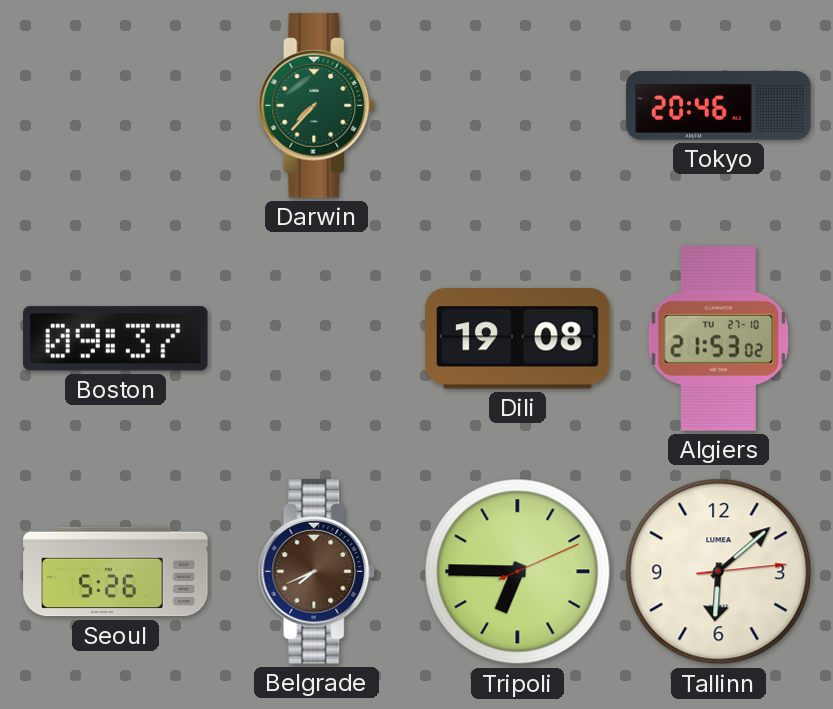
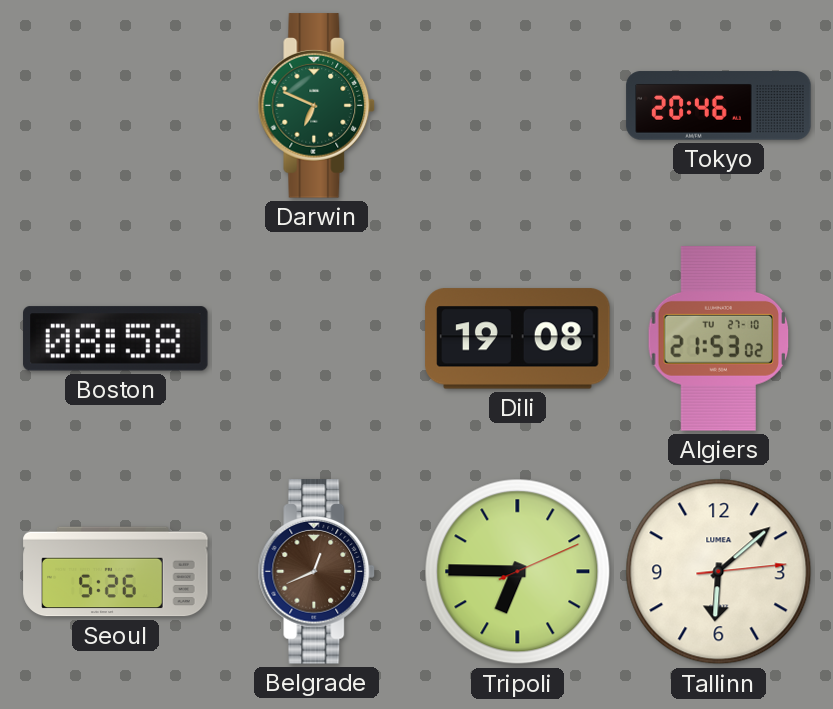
Darwin: 7:37 -> 6:49
Boston: 09:37 -> 08:58
Belgrade: 7:41 -> 12:41
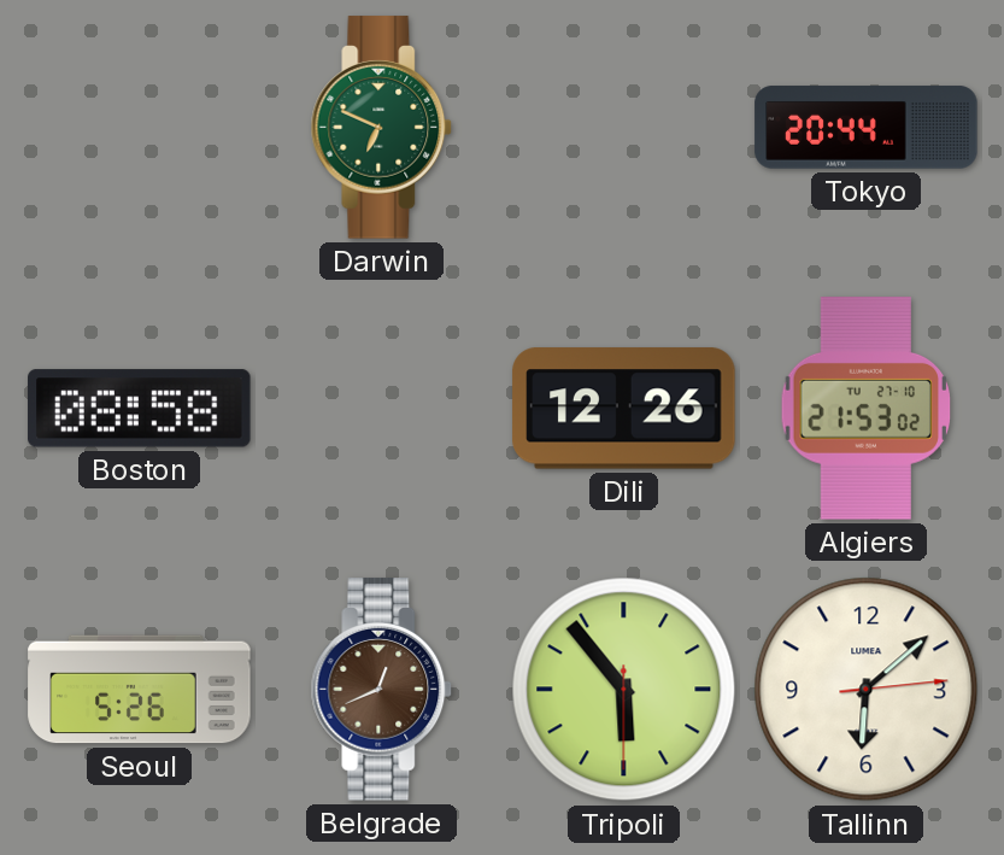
Tokyo: 20:46 -> 20:44
Dili: 19:08 -> 12:26
Tripoli: 6:45 -> 5:53
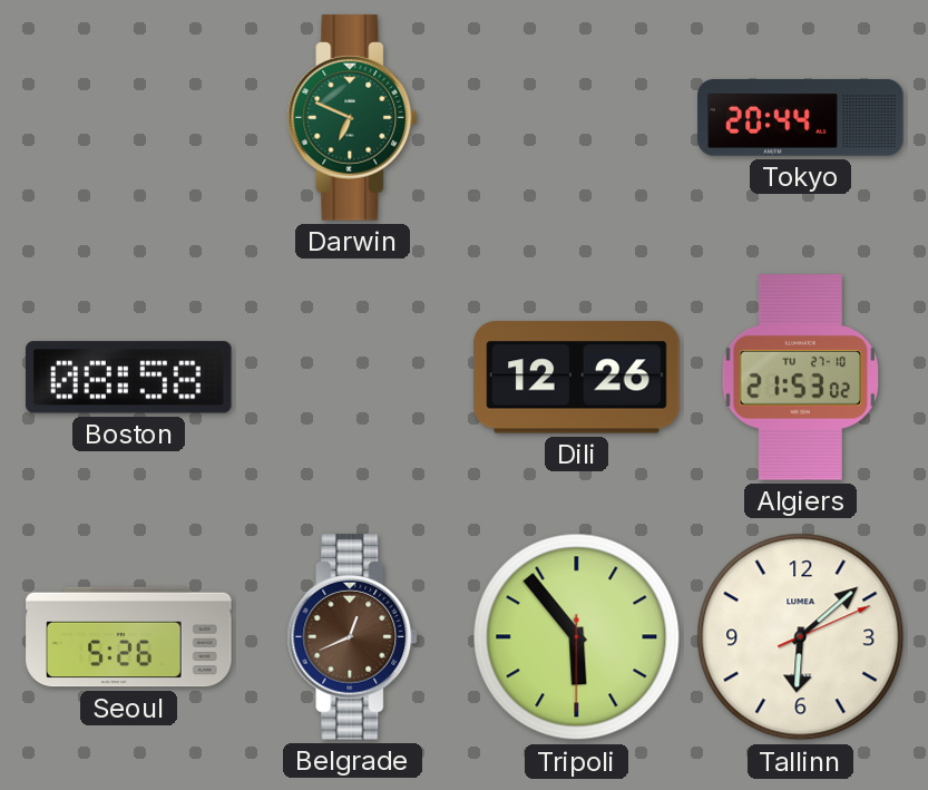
Tallinn: 6:08:14 -> 6:08:11
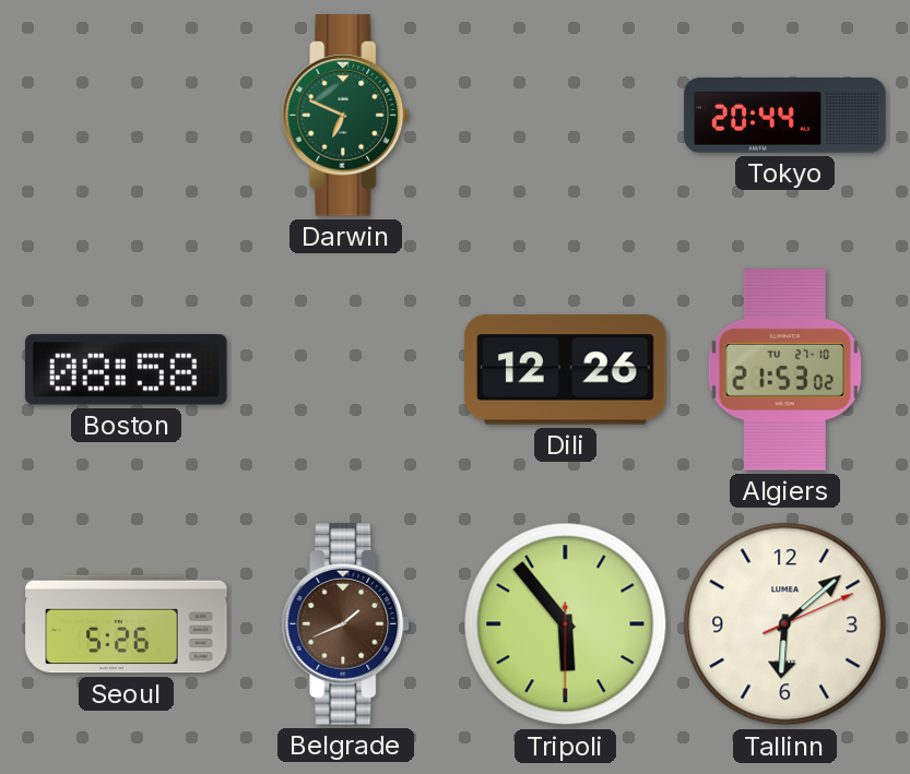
Belgrade: 12:41 -> 1:41
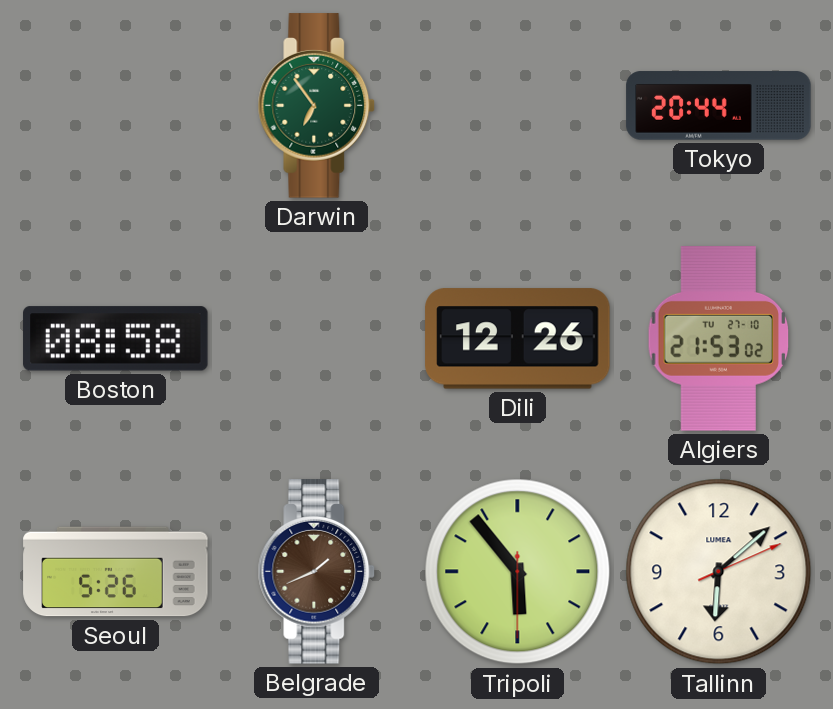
Darwin: 6:49 -> 6:54
